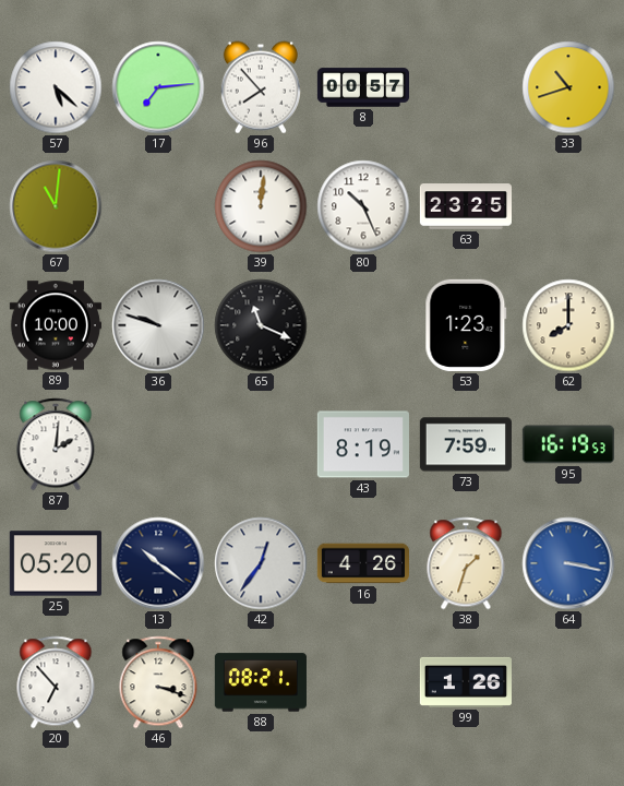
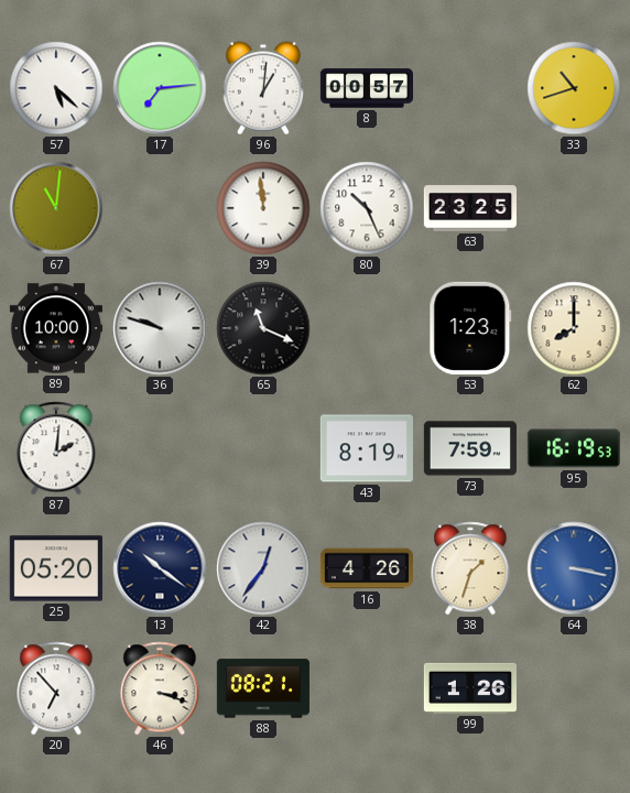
96: 7:53 -> 1:01
39: 12:01 -> 11:59
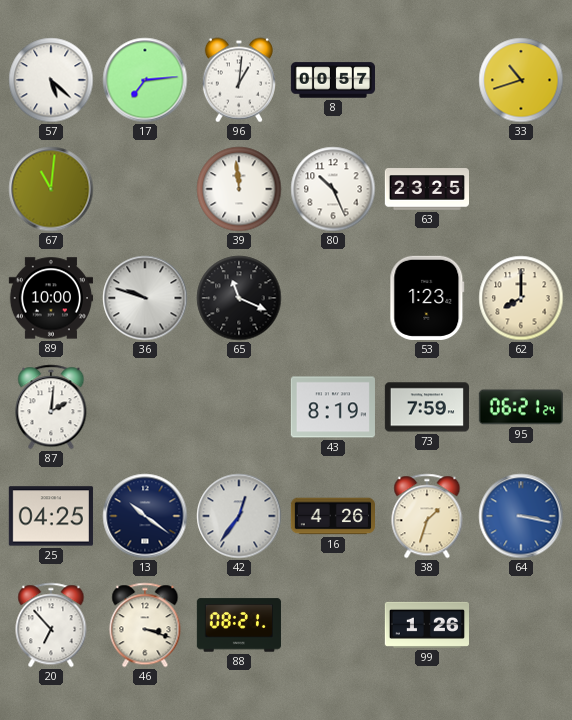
95: 16:19 -> 06:21
25: 05:20 -> 04:25
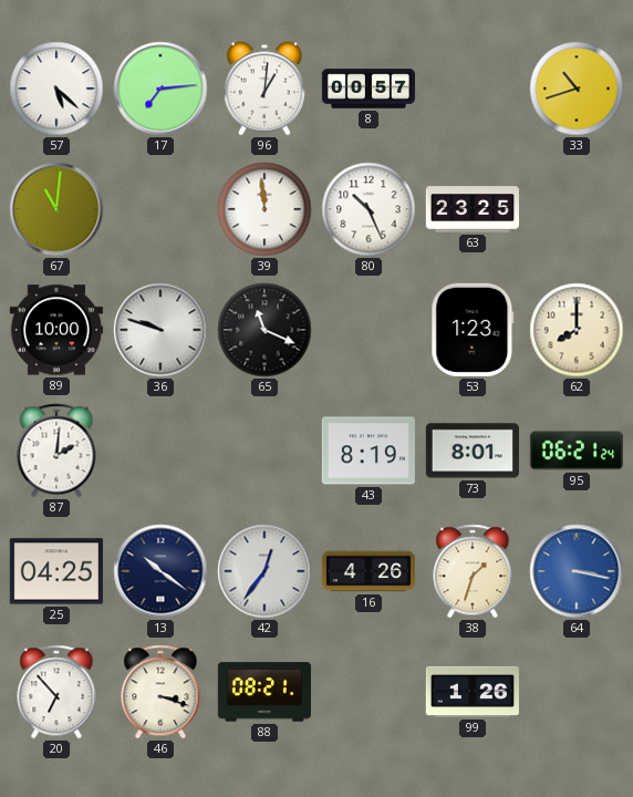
73: 7:59 -> 8:01
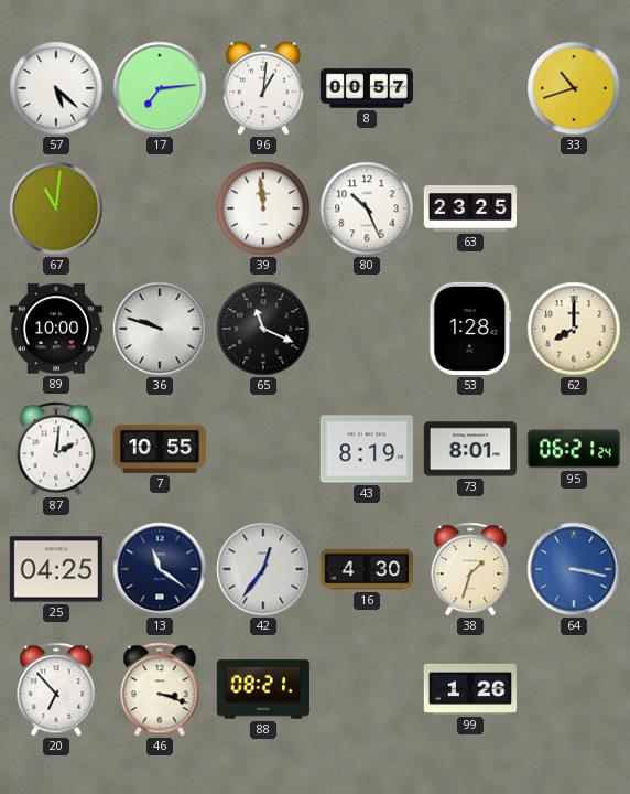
53: 1:23 -> 1:28
7: none -> 10:55
13: 10:21 -> 11:21
16: 4:26 -> 4:30
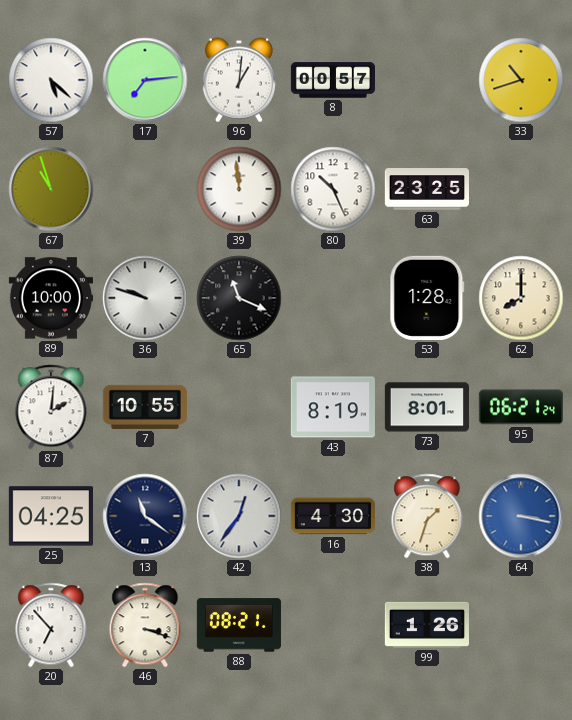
67: 11:01 -> 10:57
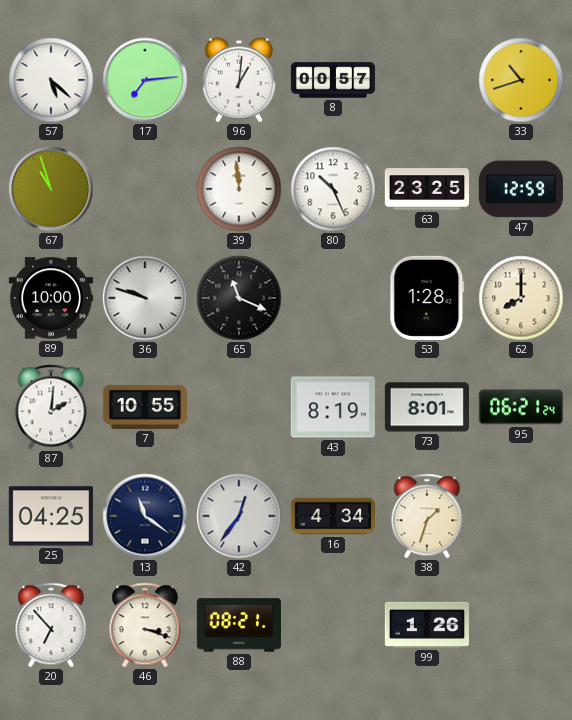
47: none -> 12:59
16: 4:30 -> 4:34
64: 3:17 -> none
